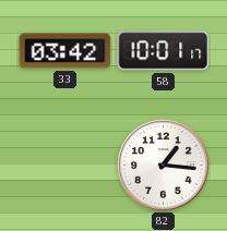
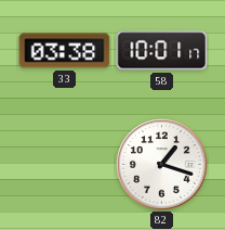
33: 03:42 -> 03:38
82: 1:16 -> 1:18
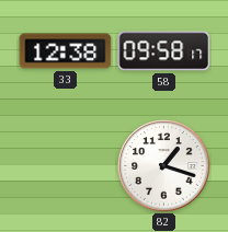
33: 03:38 -> 12:38
58: 10:01 -> 09:58
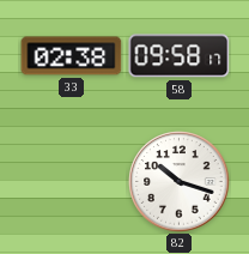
33: 12:38 -> 02:38
82: 1:18 -> 10:18
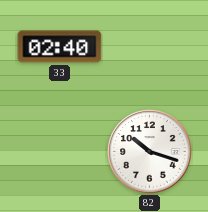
33: 02:38 -> 02:40
58: 09:58 -> none
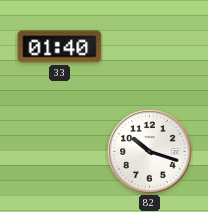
33: 02:40 -> 01:40
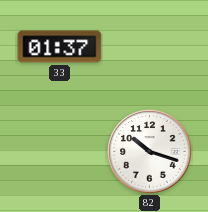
33: 01:40 -> 01:37
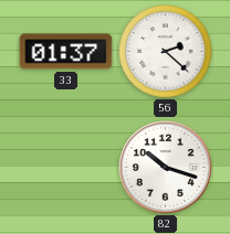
56: none -> 2:22
